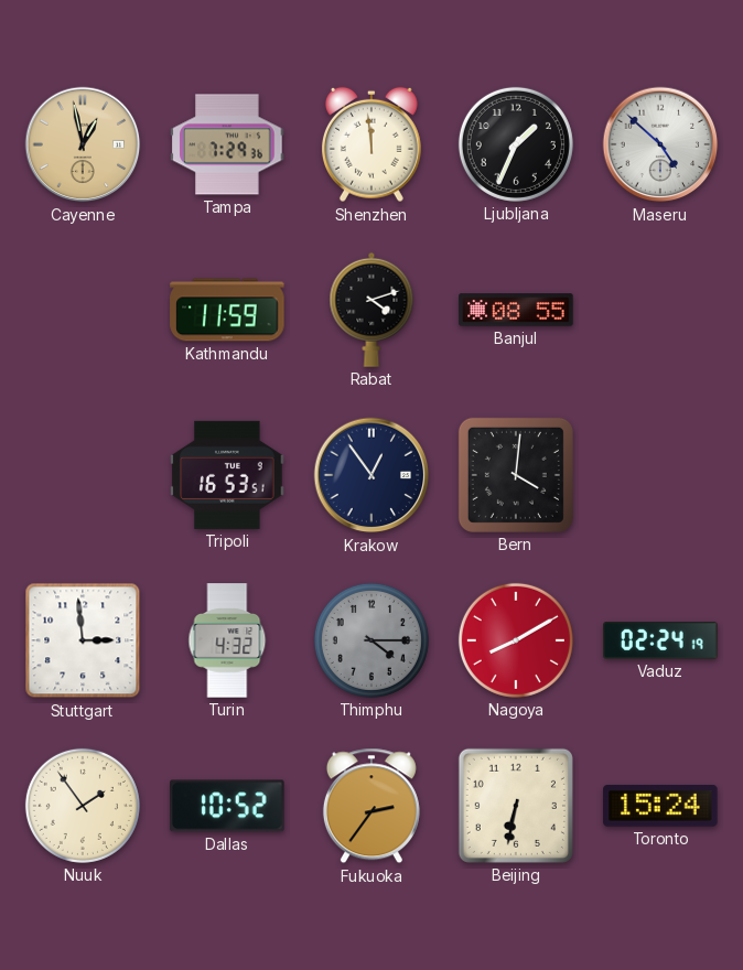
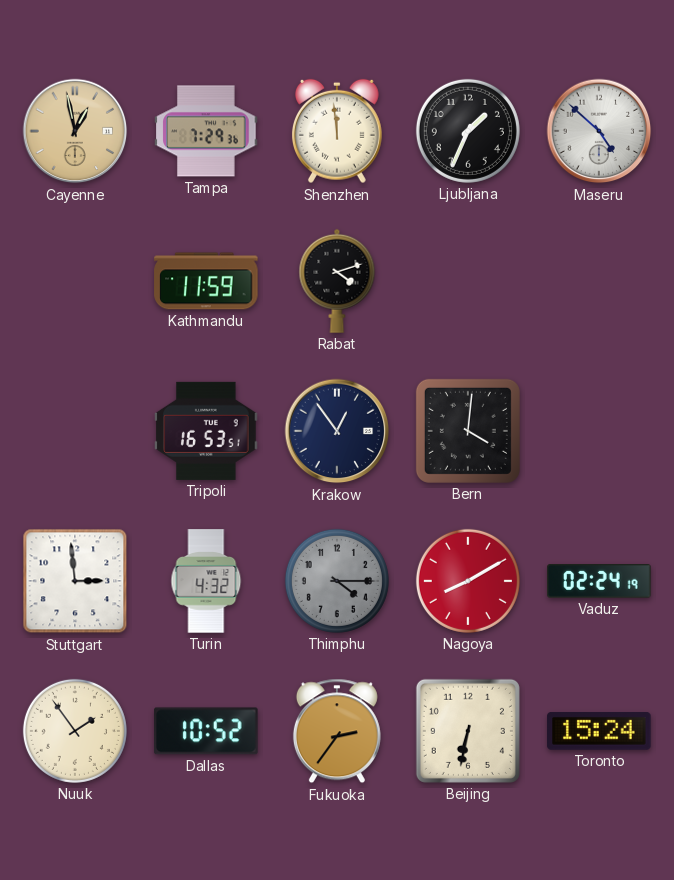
Banjul: 08:55 -> none
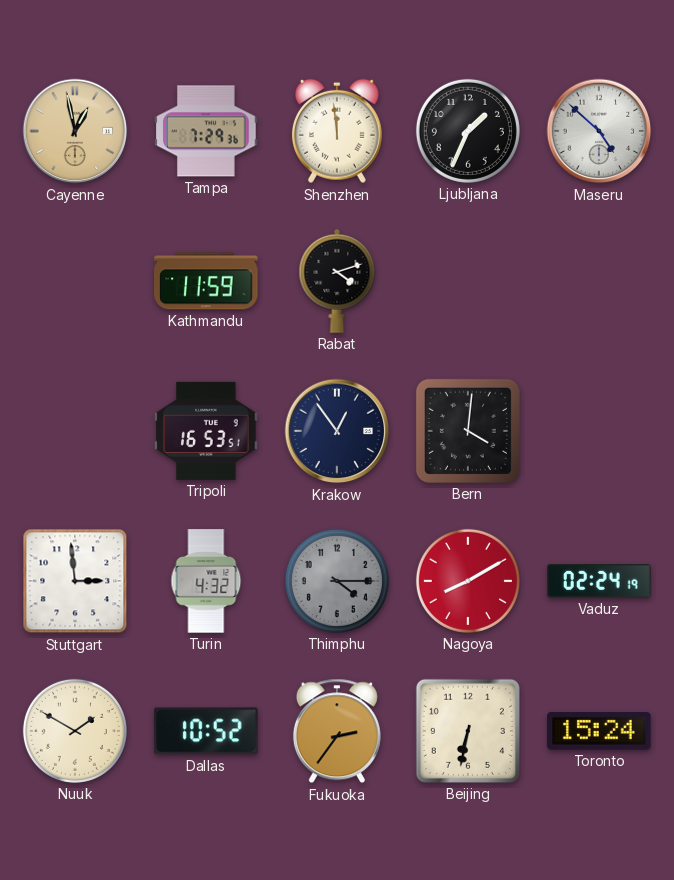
Nuuk: 1:54 -> 1:50
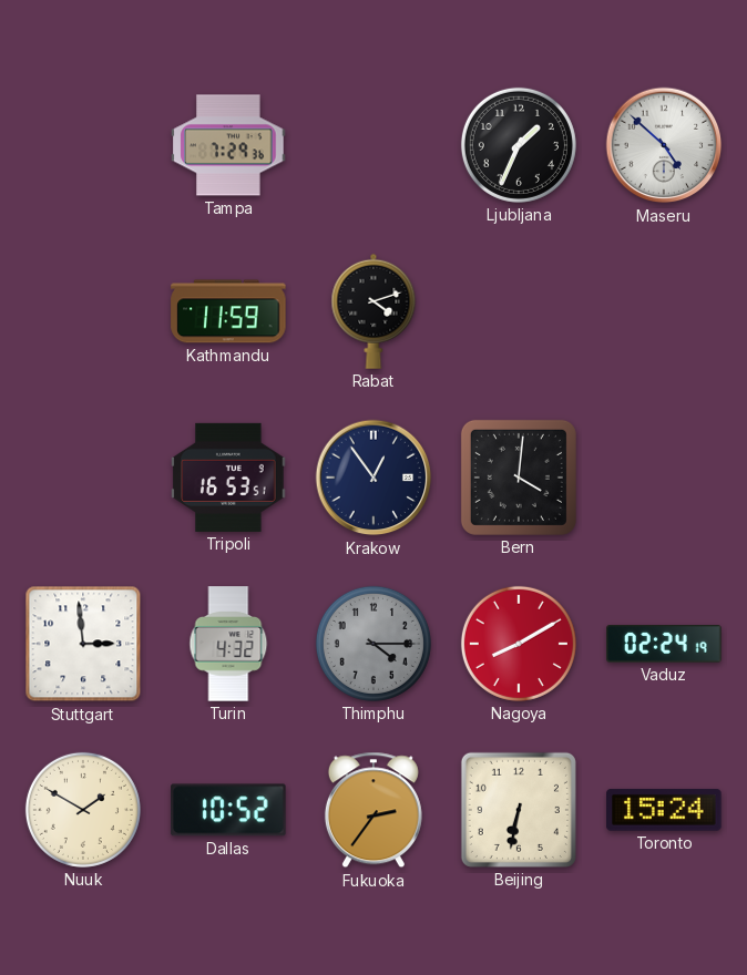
Cayenne: 12:58 -> none
Shenzhen: 11:59 -> none
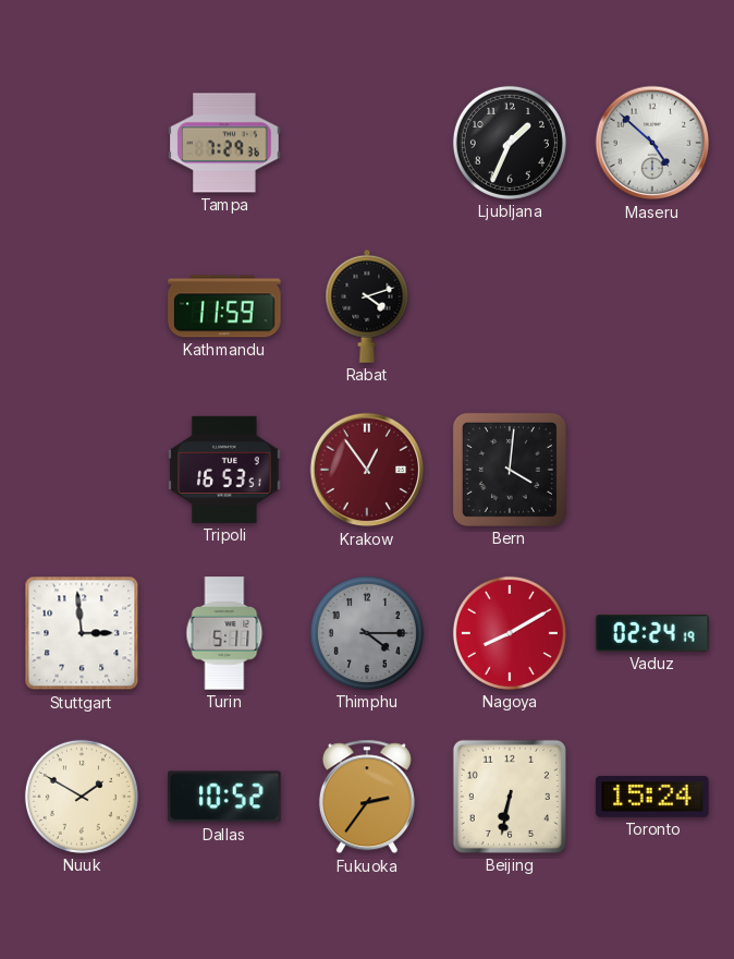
Krakow dial: navy -> burgundy
Turin: 4:32 -> 5:11
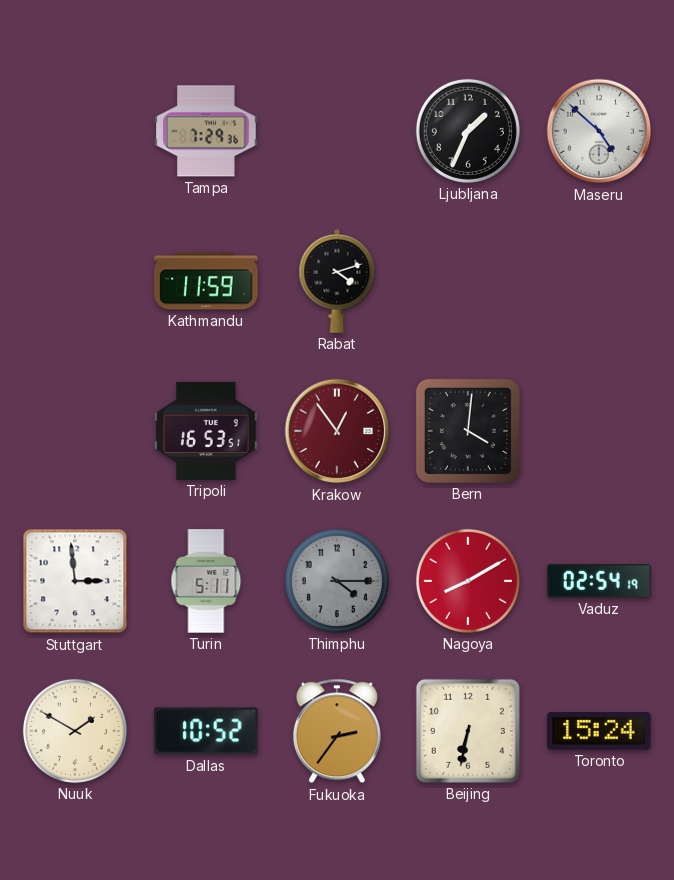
Vaduz: 02:24 -> 02:54
